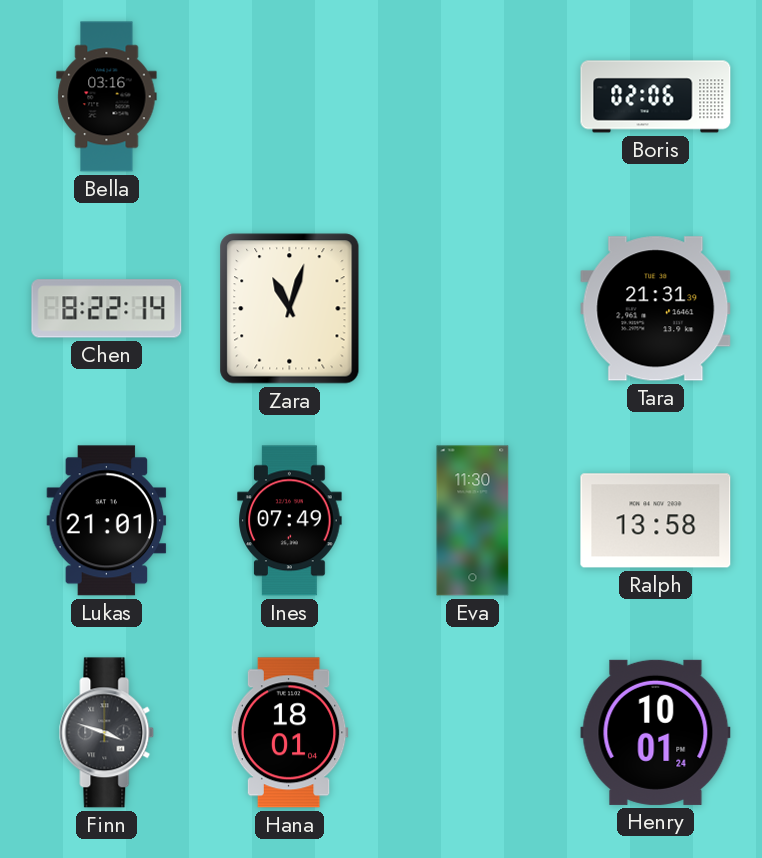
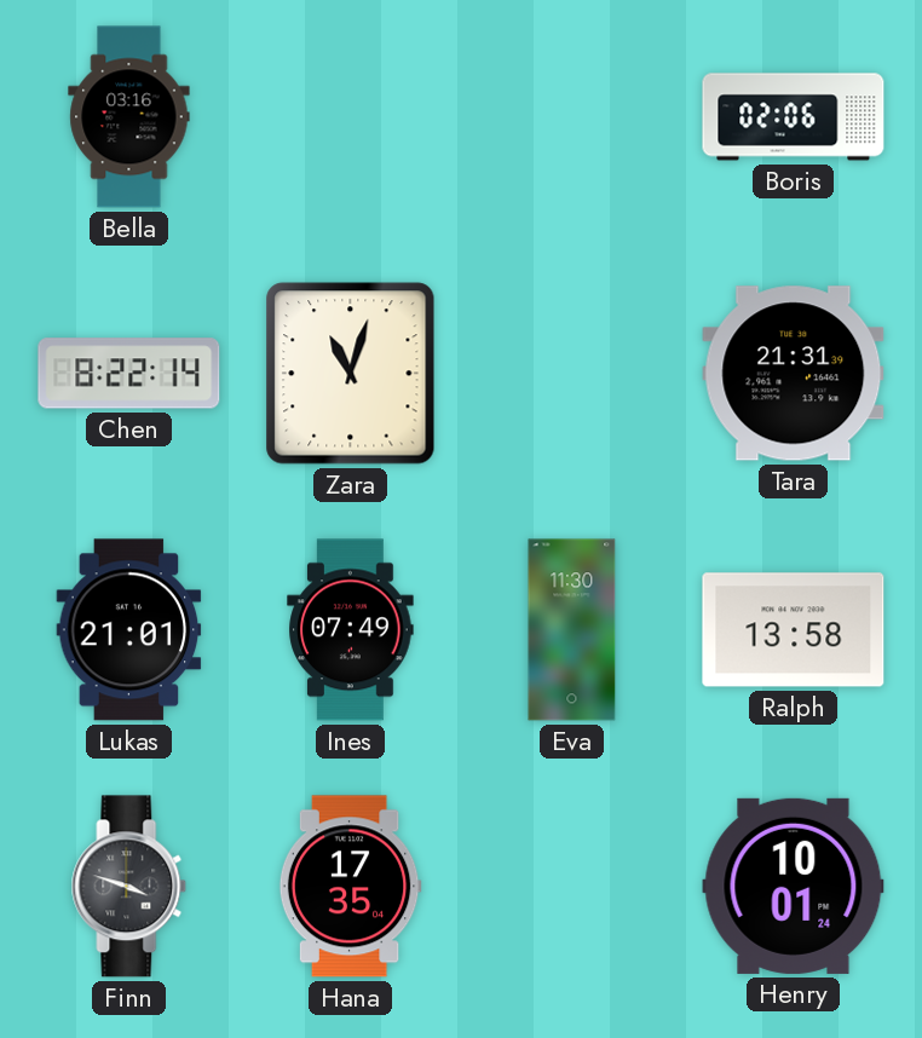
Hana: 18:01 -> 17:35
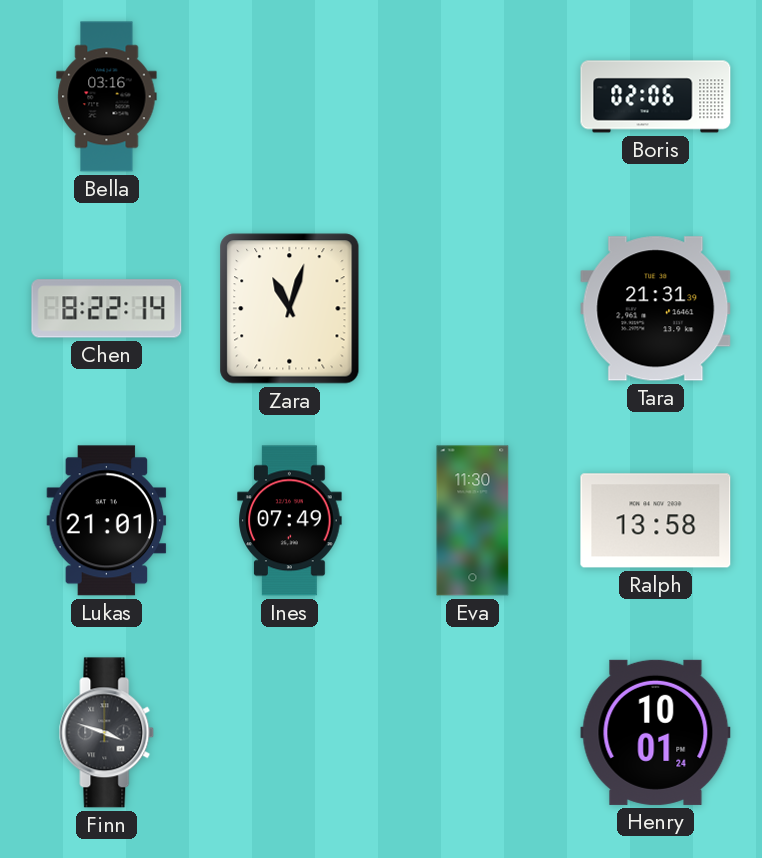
Hana: 17:35 -> none
